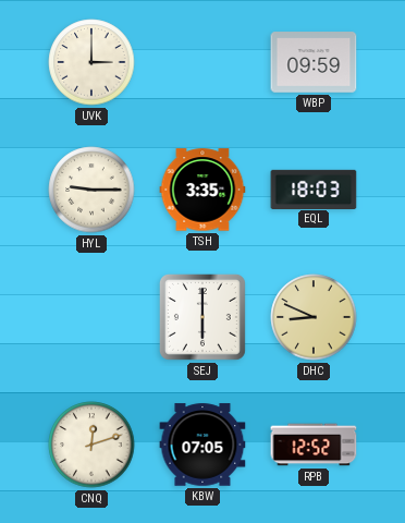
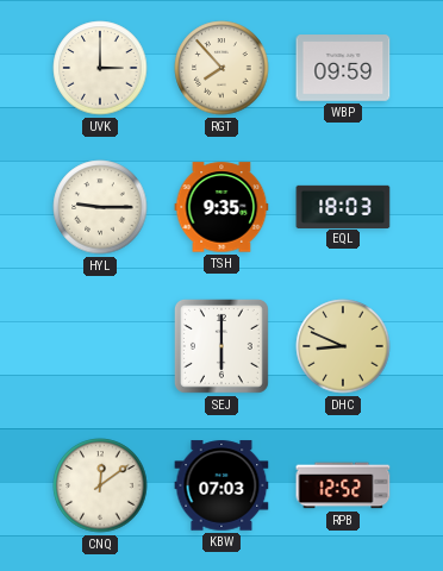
RGT: none -> 7:53
TSH: 3:35 -> 9:35
CNQ: 12:12 -> 12:09
KBW: 07:05 -> 07:03
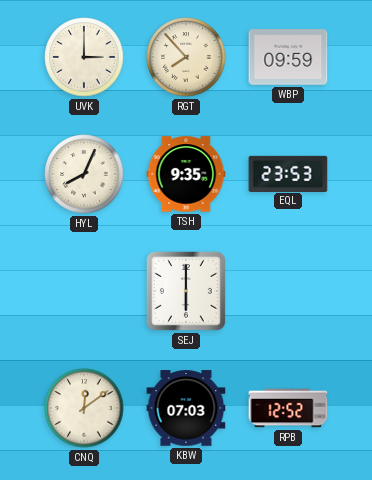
HYL: 9:15 -> 8:04
EQL: 18:03 -> 23:53
DHC: 8:49 -> none
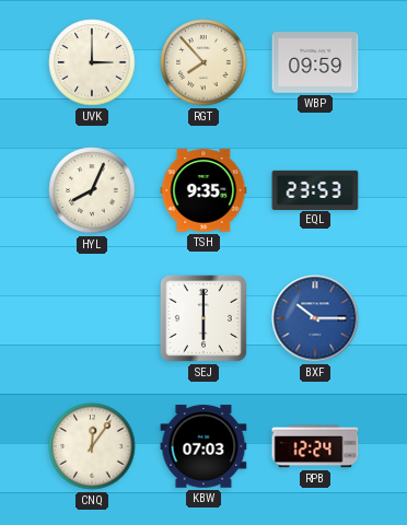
BXF: none -> 10:15
CNQ: 12:09 -> 12:06
RPB: 12:52 -> 12:24
